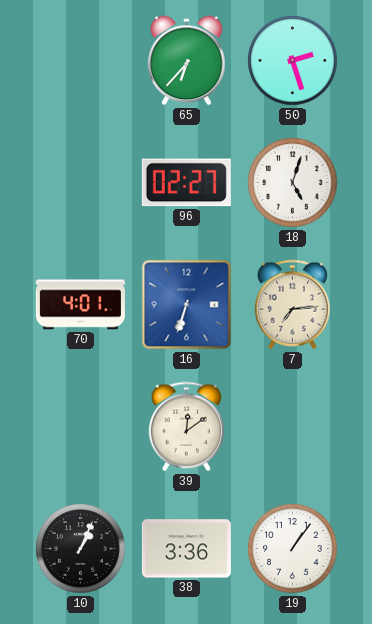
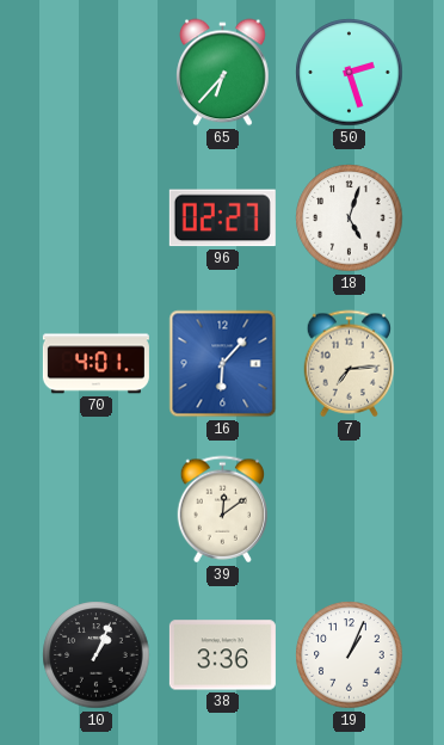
16: 6:33 -> 6:07
19: 1:06 -> 1:04
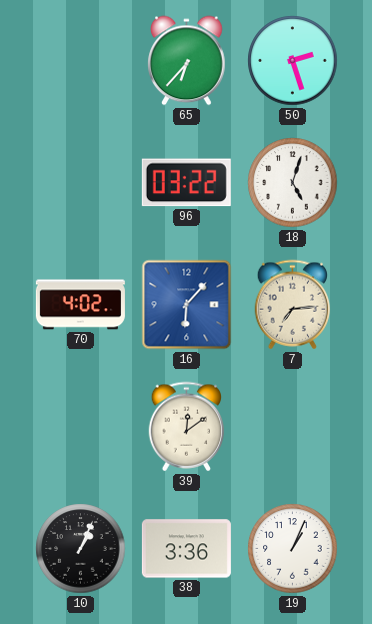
96: 02:27 -> 03:22
70: 4:01 -> 4:02
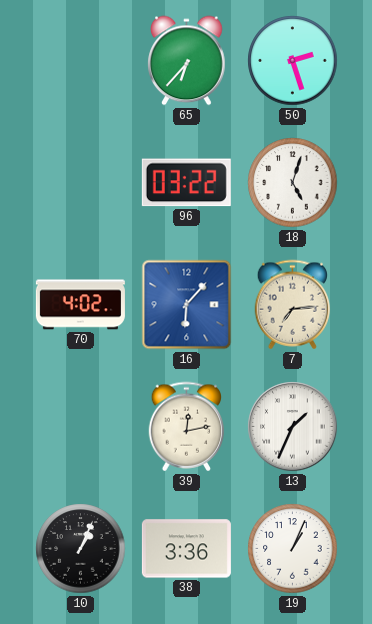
39: 12:09 -> 12:13
13: none -> 1:34
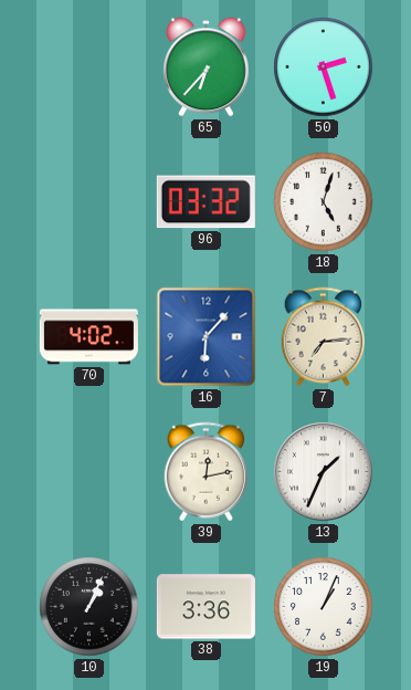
96: 03:22 -> 03:32
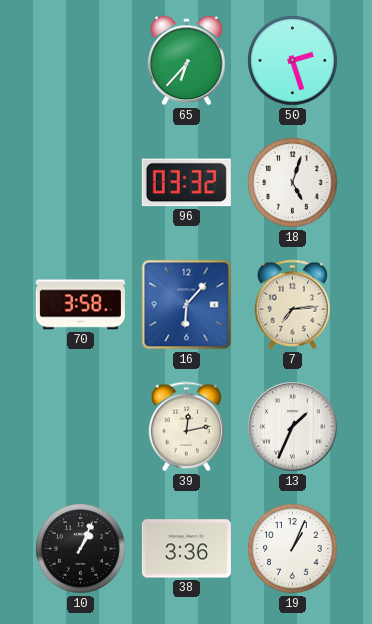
70: 4:02 -> 3:58
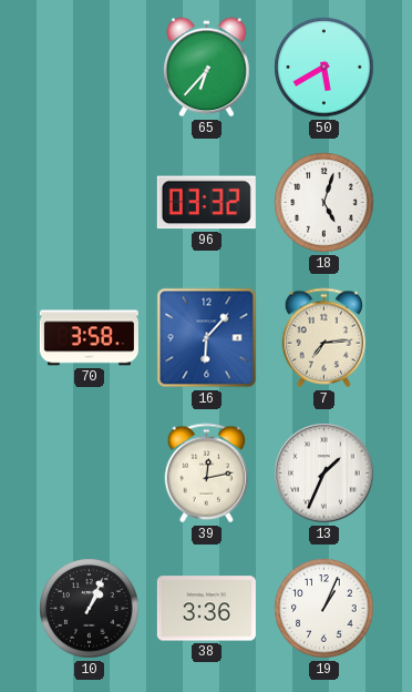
50: 2:27 -> 5:40
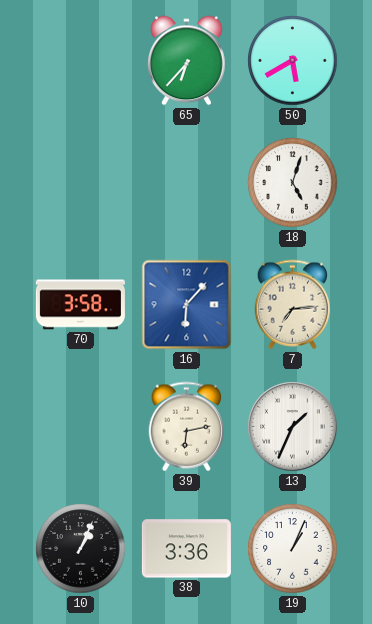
96: 03:32 -> none
39: 12:13 -> 6:13
